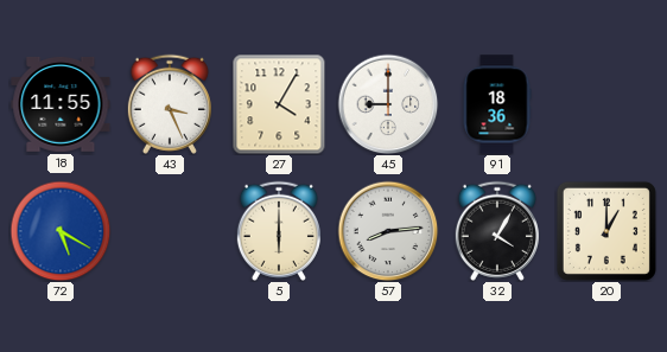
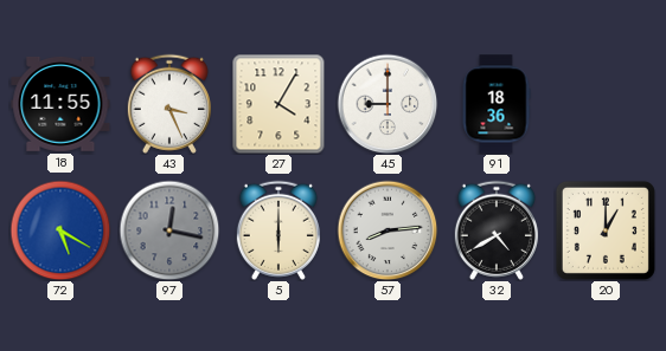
97: none -> 12:17
32: 4:05 -> 4:40
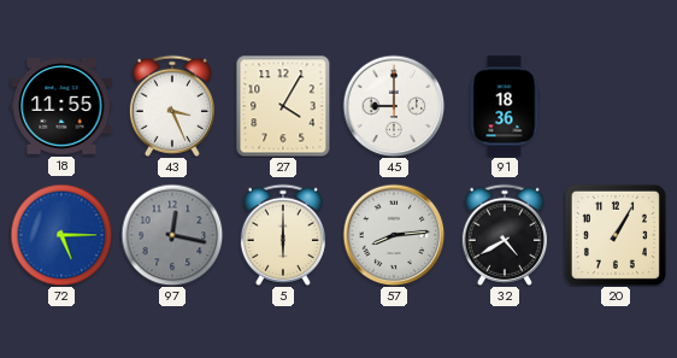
72: 5:20 -> 5:15
20: 1:00 -> 1:05
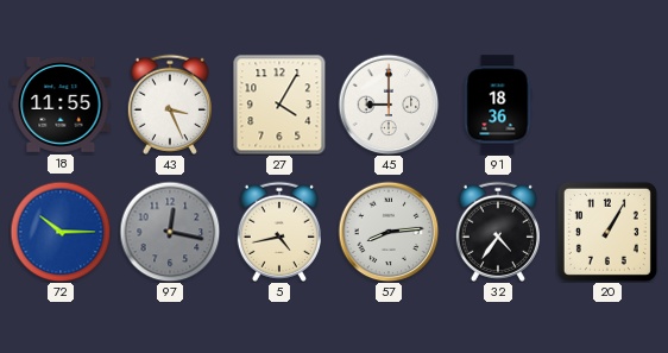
72: 5:15 -> 10:15
5: 6:00 -> 4:43
32: 4:40 -> 4:36
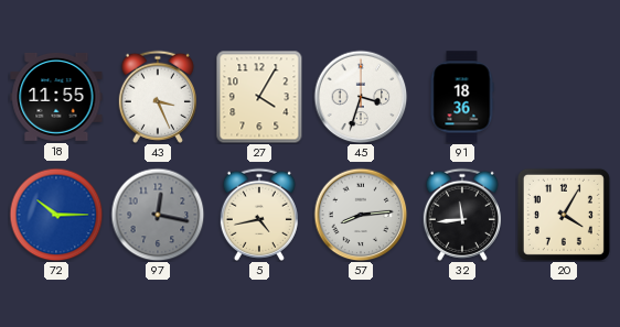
45: 9:00 -> 3:33
32: 4:36 -> 11:44
20: 1:05 -> 4:05
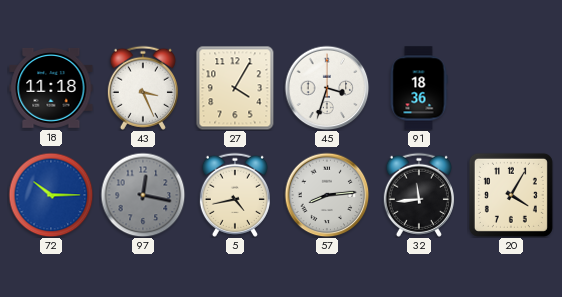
18: 11:55 -> 11:18
